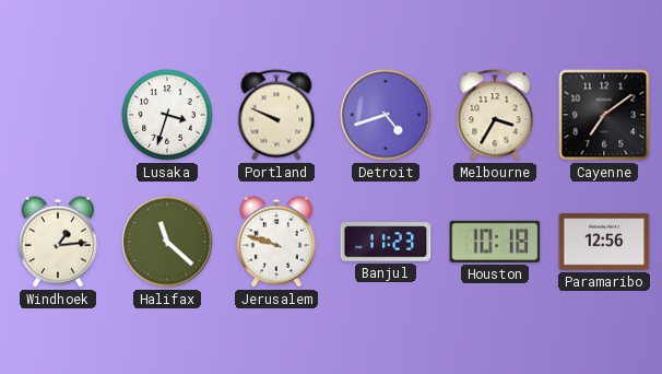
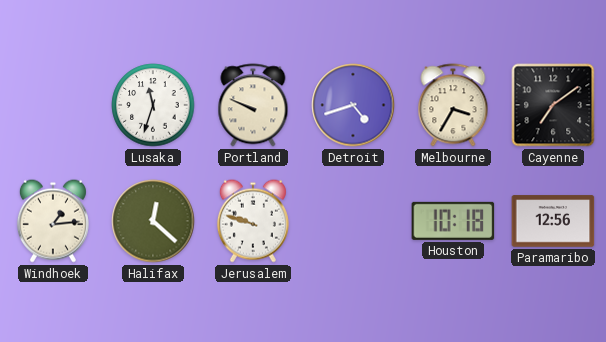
Lusaka: 3:33 -> 11:33
Halifax: 11:22 -> 12:22
Banjul: 11:23 -> none
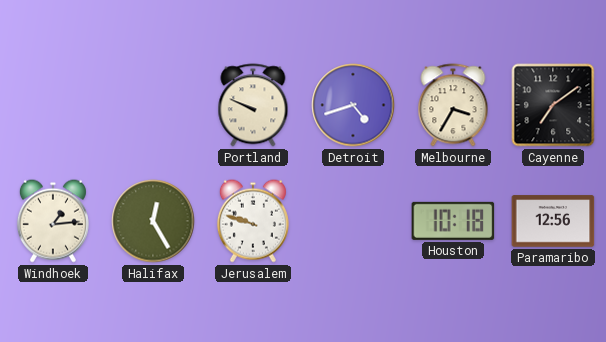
Lusaka: 11:33 -> none
Halifax: 12:22 -> 12:25
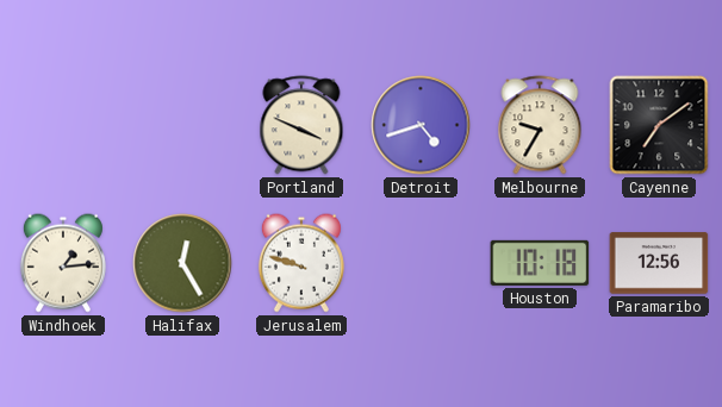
Portland: 9:49 -> 3:49
Melbourne: 3:35 -> 9:35
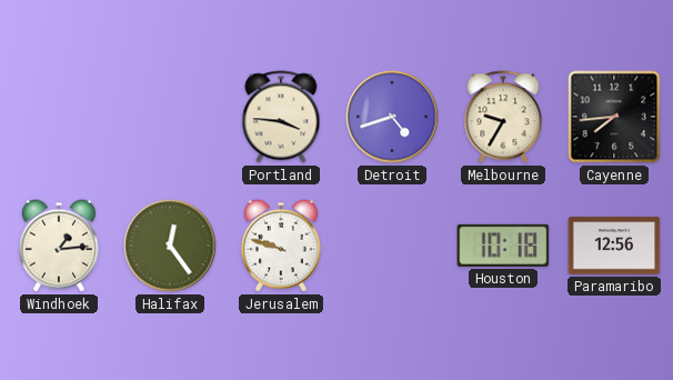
Portland: 3:49 -> 3:46
Cayenne: 7:09 -> 7:44
Halifax: 12:25 -> 12:24
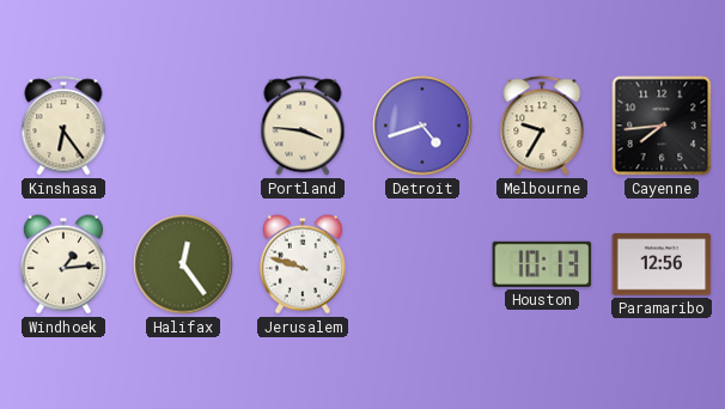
Kinshasa: none -> 6:24
Houston: 10:18 -> 10:13
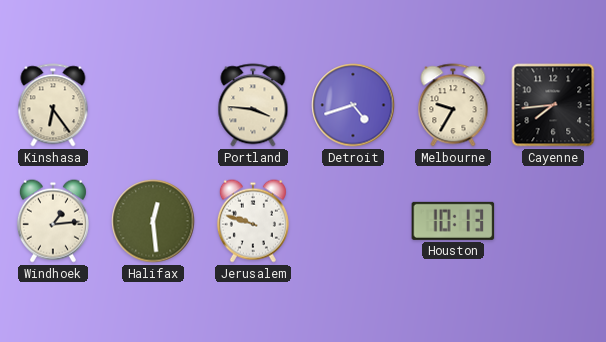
Halifax: 12:24 -> 12:29
Paramaribo: 12:56 -> none
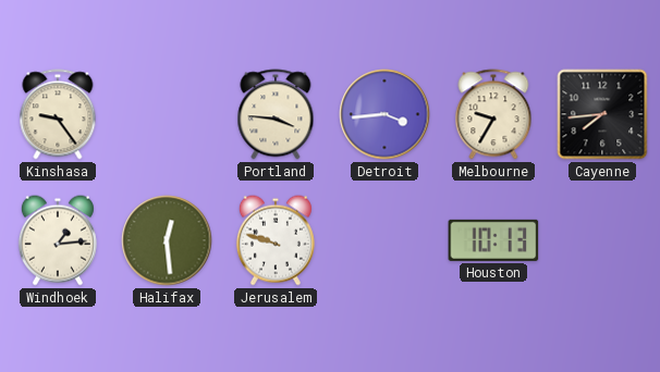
Kinshasa: 6:24 -> 9:24
Detroit: 4:42 -> 3:44
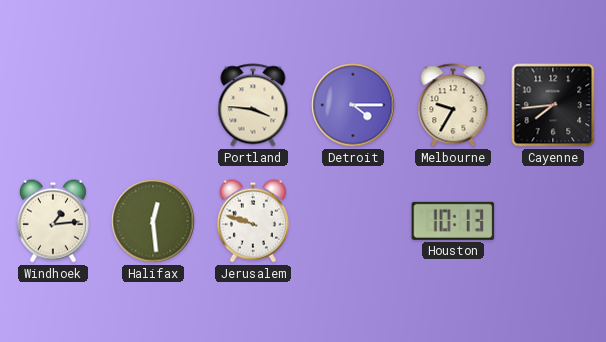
Kinshasa: 9:24 -> none
Detroit: 3:44 -> 4:15
